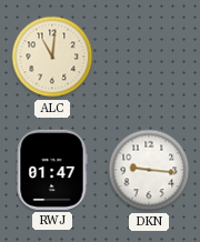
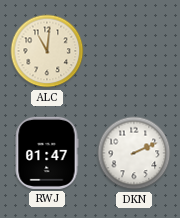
DKN: 9:16 -> 2:11
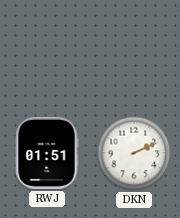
ALC: 11:01 -> none
RWJ: 01:47 -> 01:51
